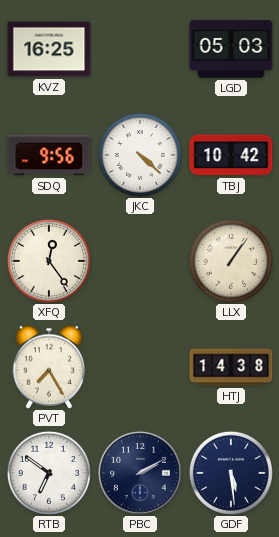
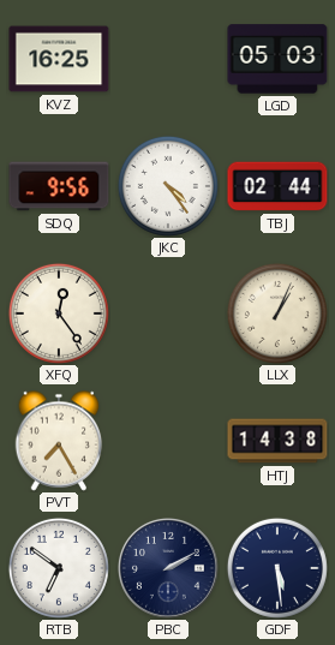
JKC: 4:22 -> 4:24
TBJ: 10:42 -> 02:44
LLX: 1:06 -> 1:04
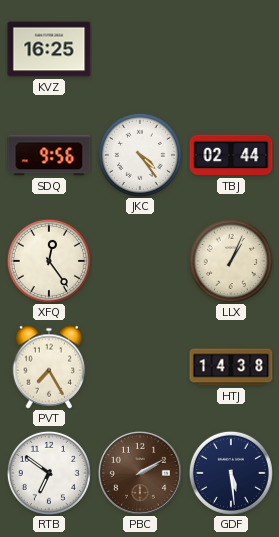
LGD: 05:03 -> none
PBC dial: navy -> brown
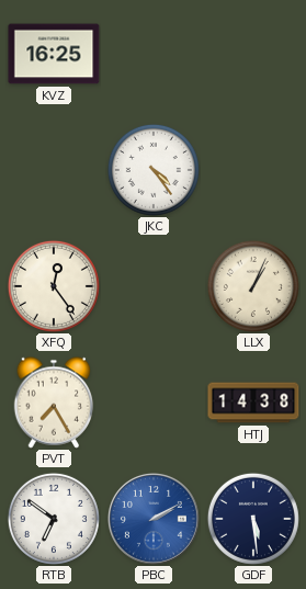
SDQ: 9:56 -> none
TBJ: 02:44 -> none
PBC dial: brown -> blue
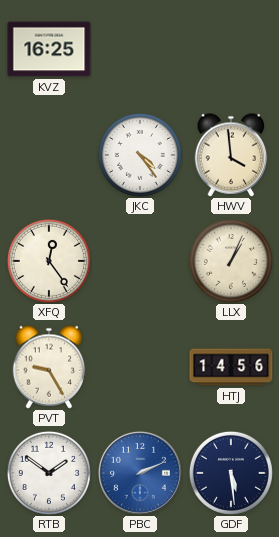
HWV: none -> 3:59
PVT: 7:25 -> 9:25
HTJ: 14:38 -> 14:56
RTB: 6:51 -> 1:51
PBC: 2:10 -> 2:11
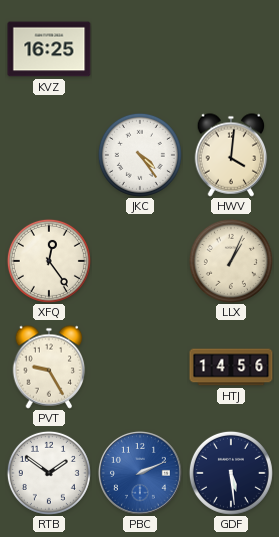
HWV: 3:59 -> 4:01
